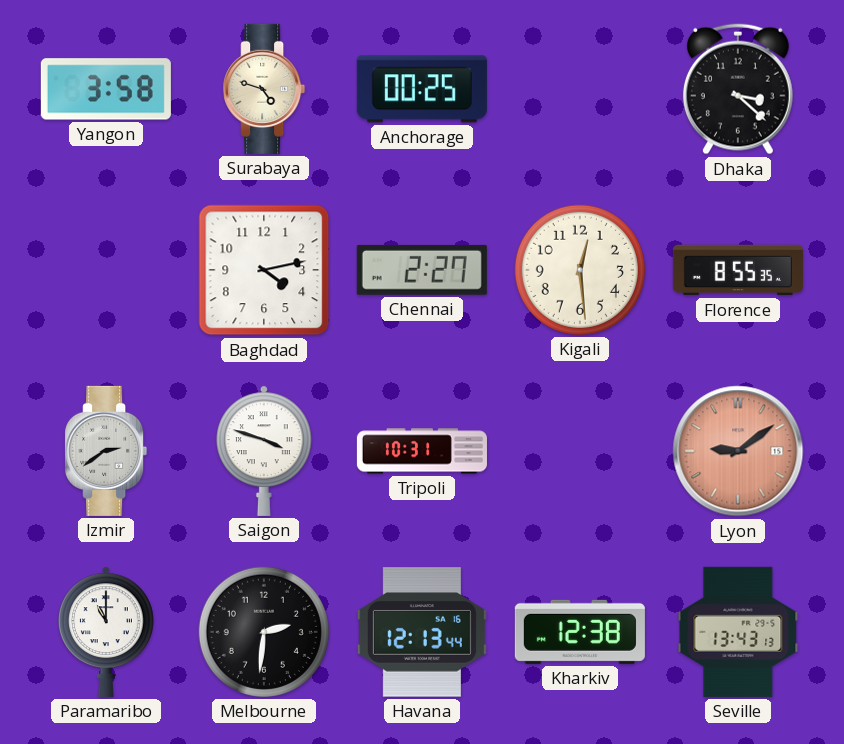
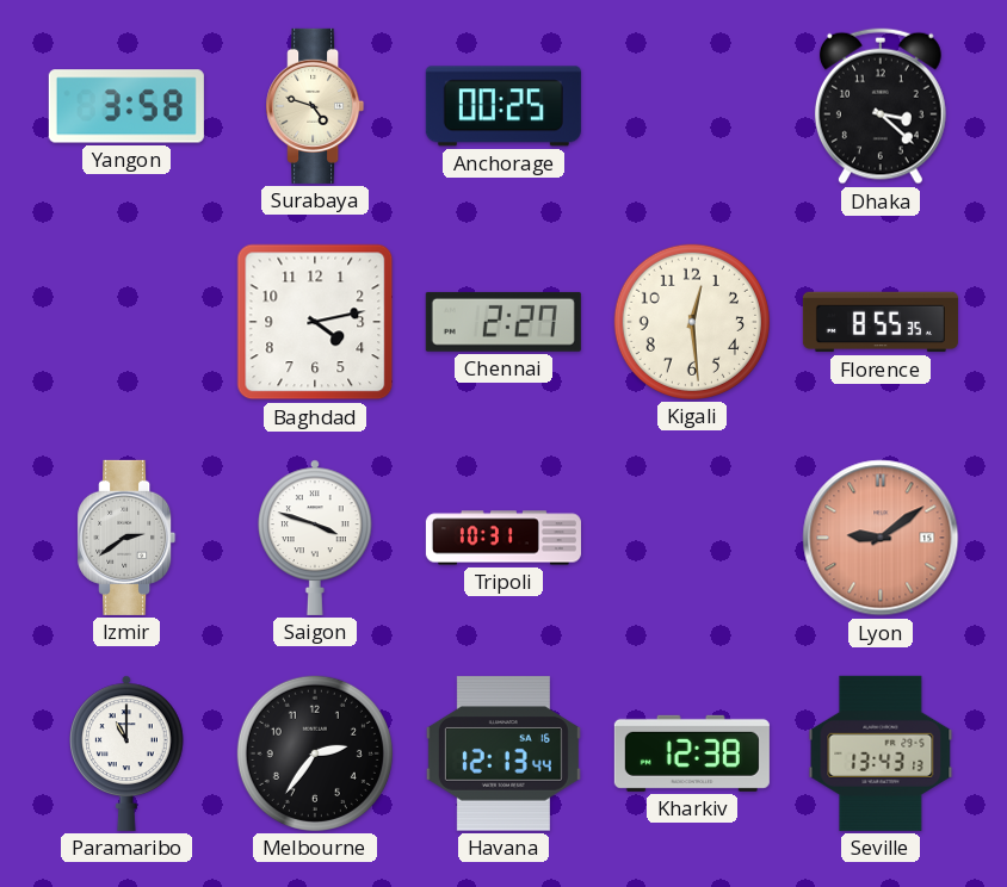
Melbourne: 2:31 -> 2:36
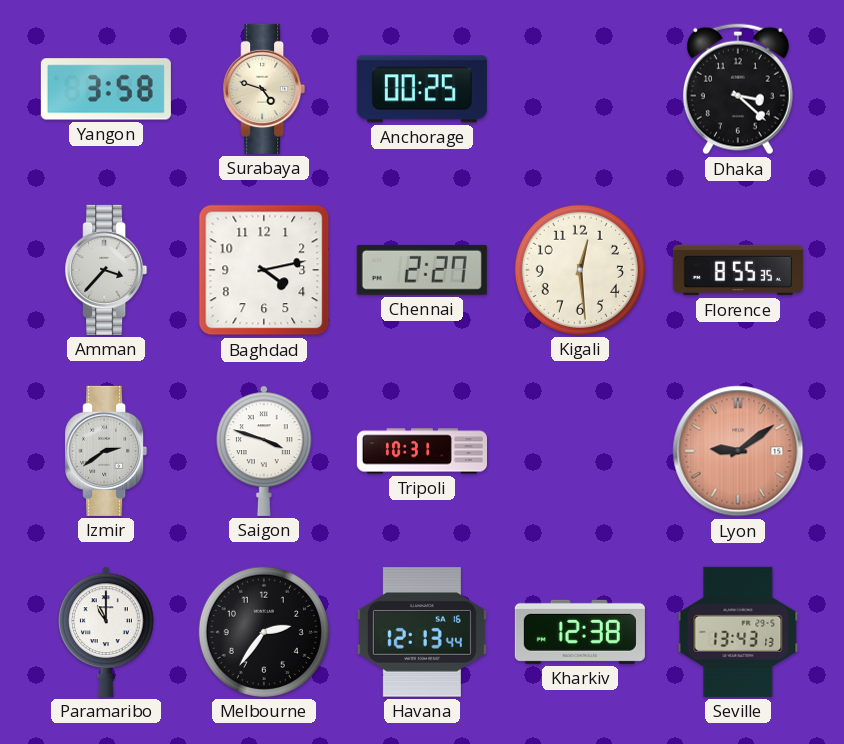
Amman: none -> 3:37
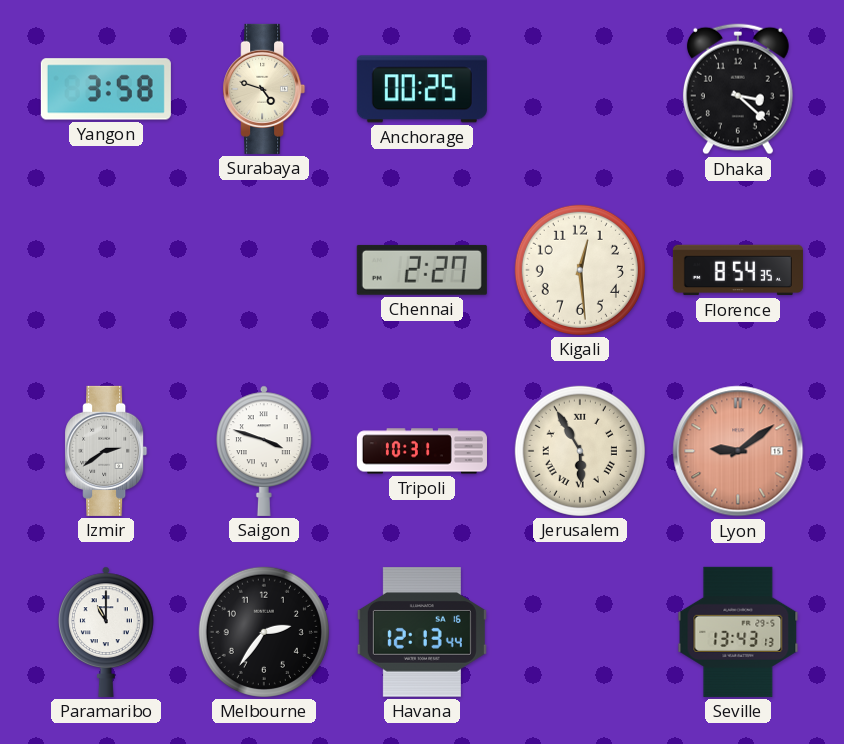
Amman: 3:37 -> none
Baghdad: 4:13 -> none
Florence: 8:55 -> 8:54
Jerusalem: none -> 5:55
Kharkiv: 12:38 -> none
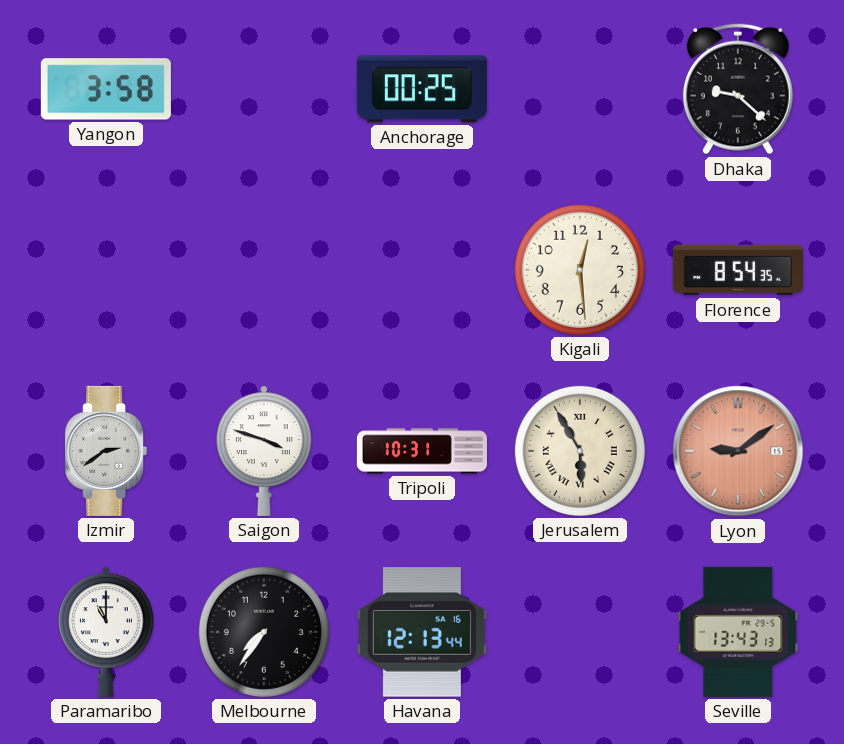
Surabaya: 4:48 -> none
Dhaka: 3:22 -> 9:22
Chennai: 2:27 -> none
Melbourne: 2:36 -> 7:36
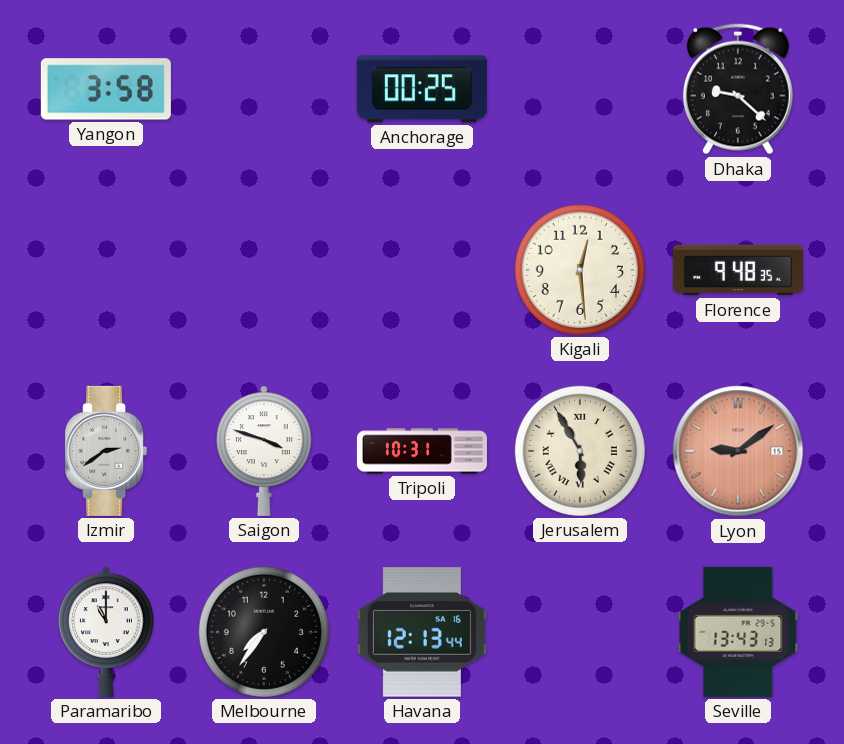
Florence: 8:54 -> 9:48
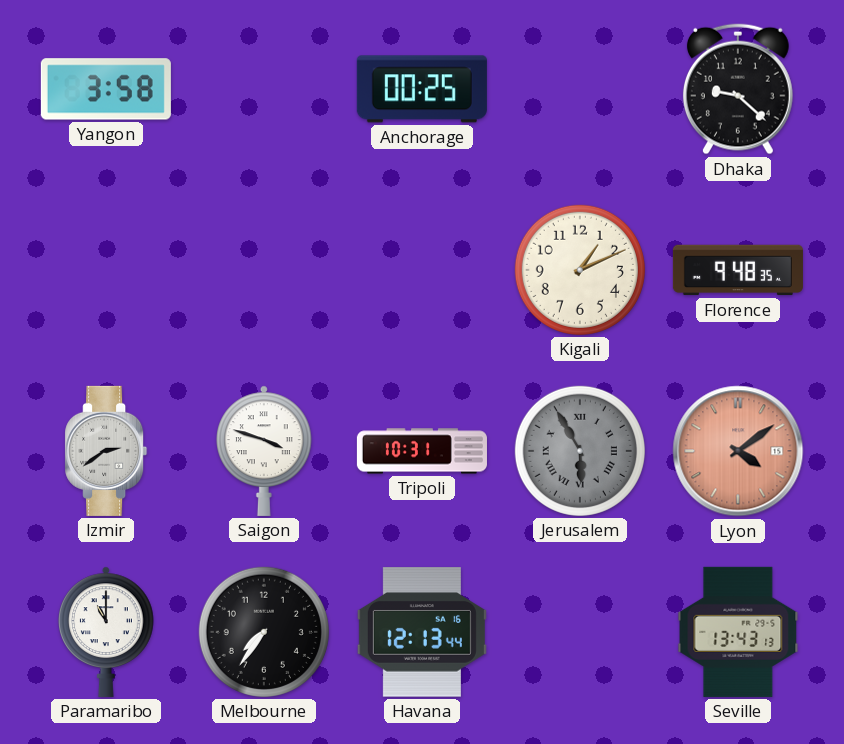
Kigali: 12:29 -> 1:11
Jerusalem dial: cream -> grey
Lyon: 9:09 -> 4:09
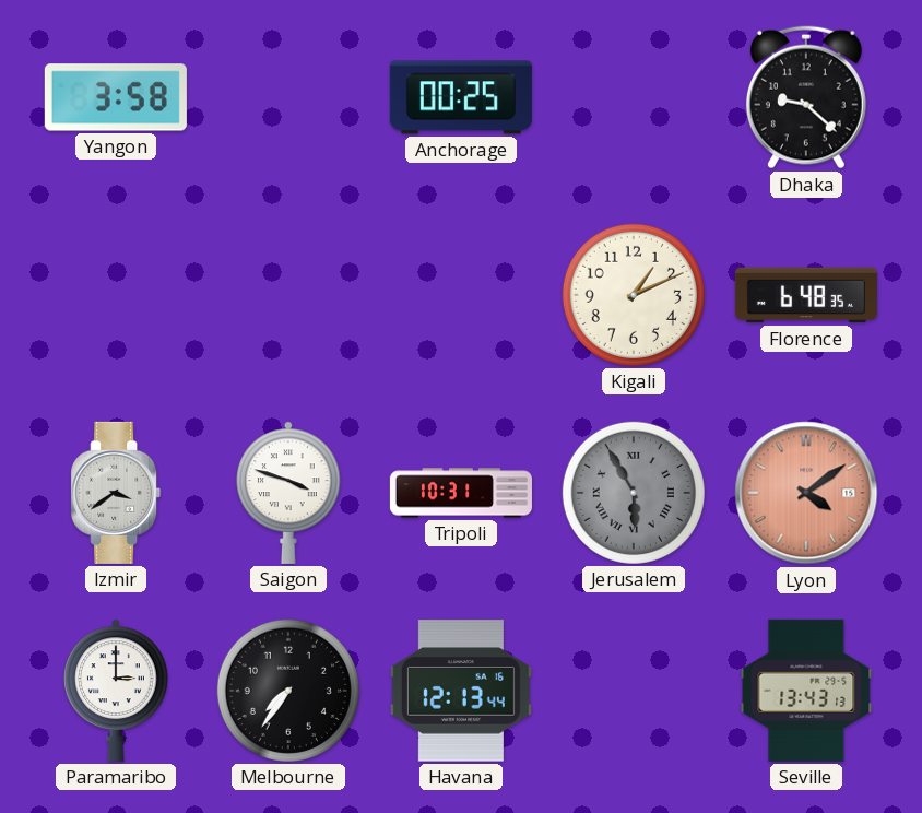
Florence: 9:48 -> 6:48
Izmir: 2:39 -> 3:39
Paramaribo: 11:00 -> 3:00
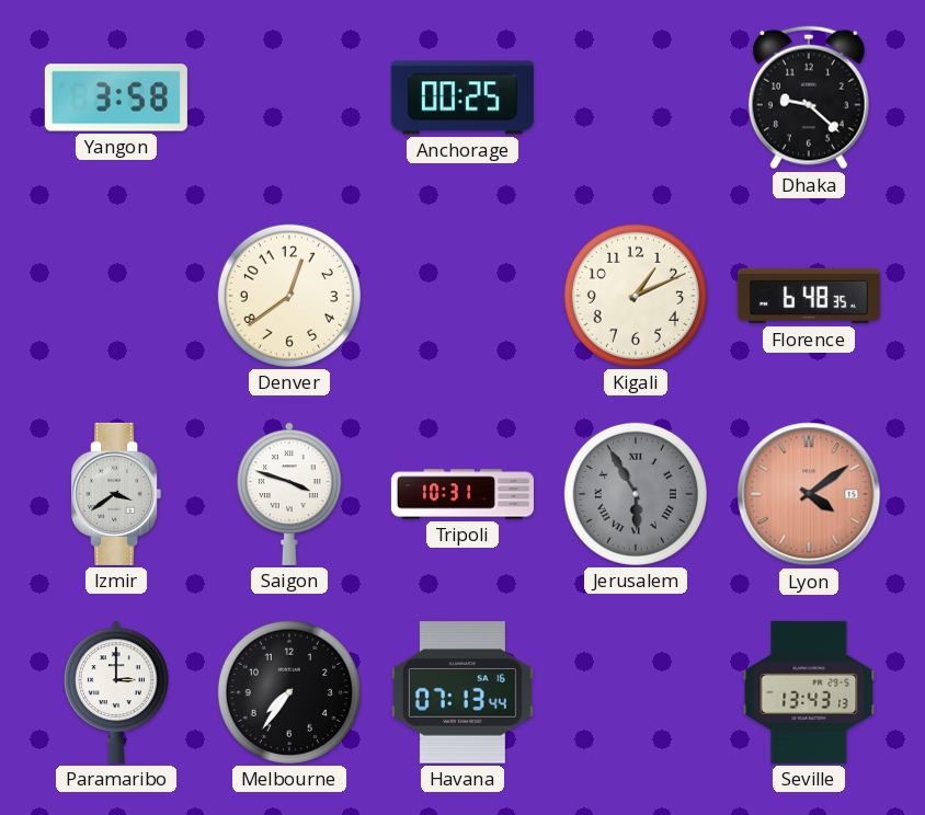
Denver: none -> 12:39
Havana: 12:13 -> 07:13
